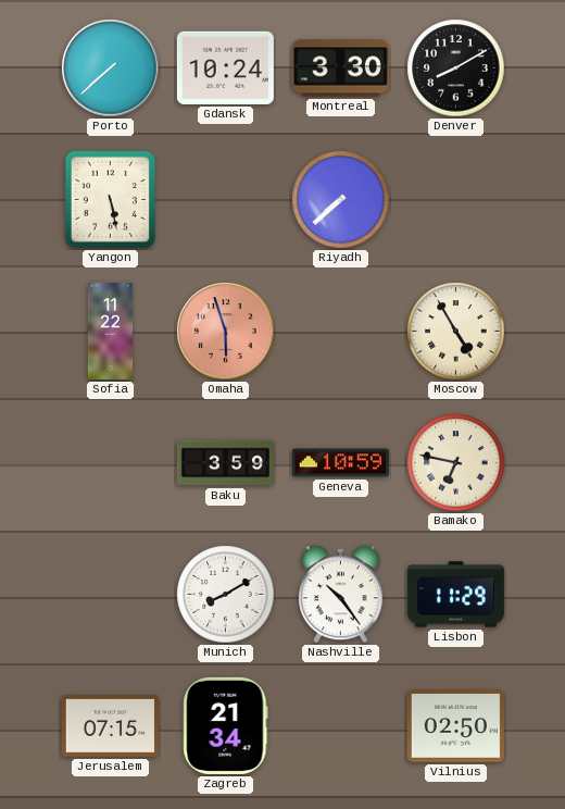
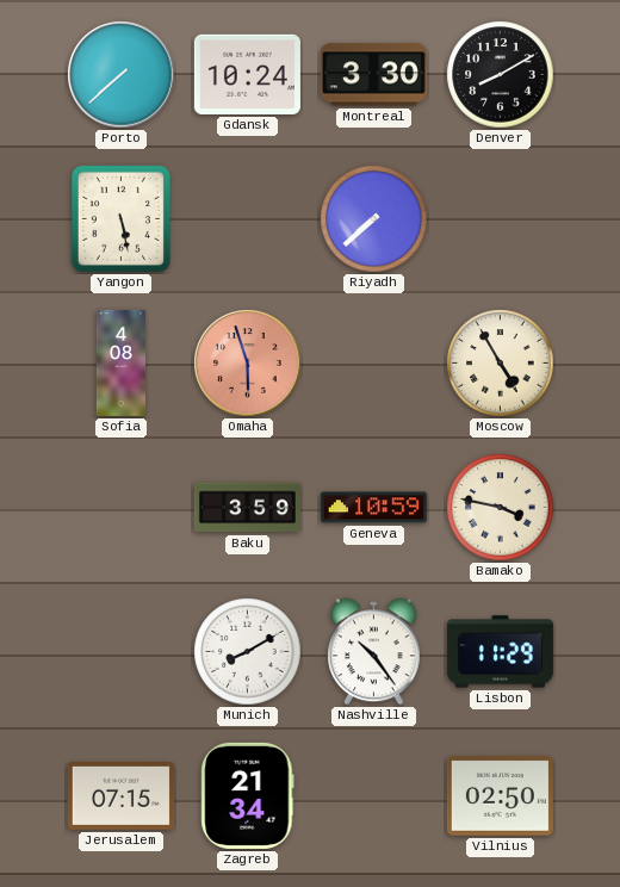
Sofia: 11:22 -> 4:08
Bamako: 6:47 -> 3:47
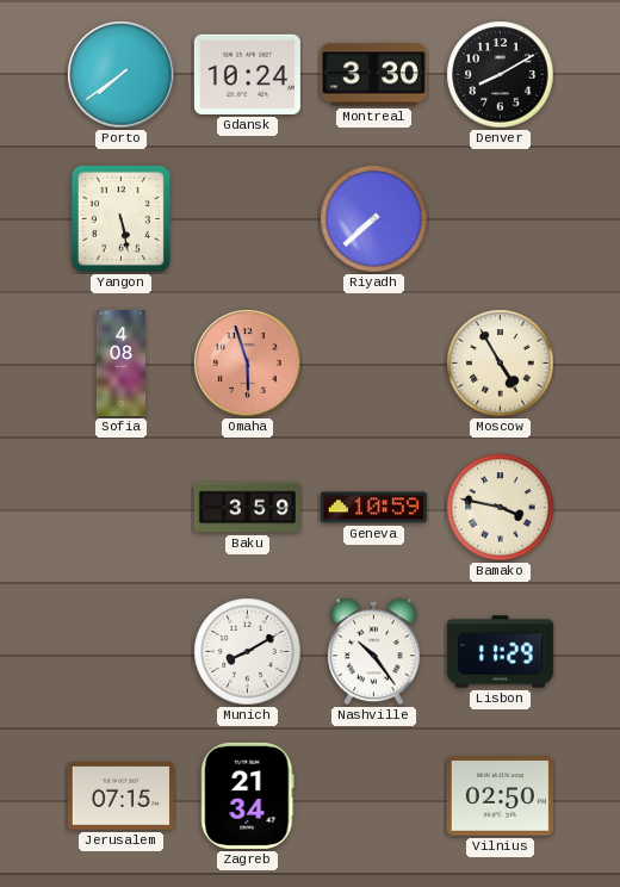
Porto: 7:38 -> 7:39
